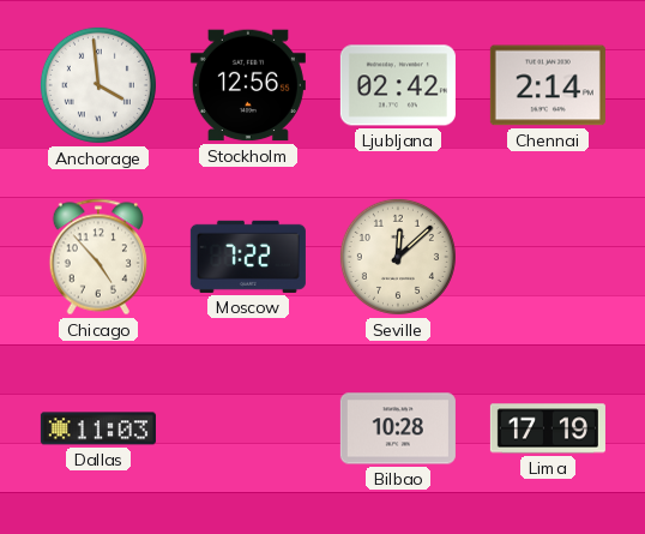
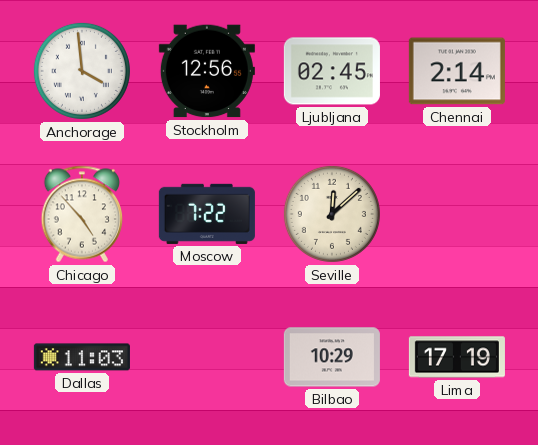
Ljubljana: 02:42 -> 02:45
Bilbao: 10:28 -> 10:29
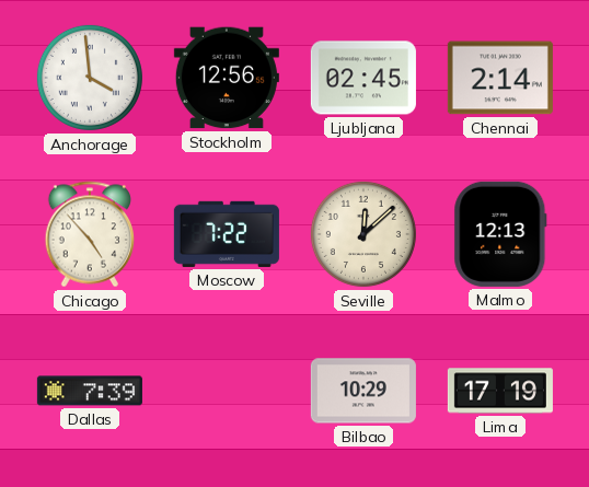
Malmo: none -> 12:13
Dallas: 11:03 -> 7:39
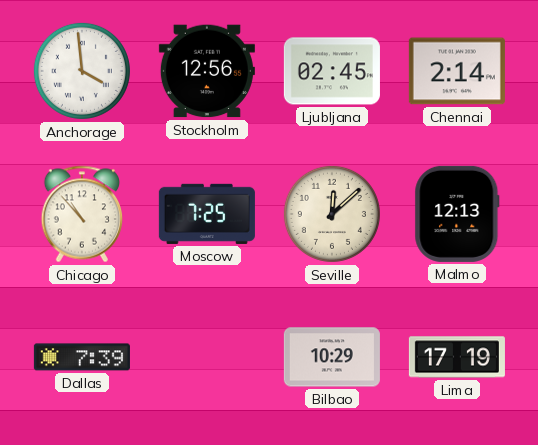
Chicago: 4:53 -> 10:53
Moscow: 7:22 -> 7:25
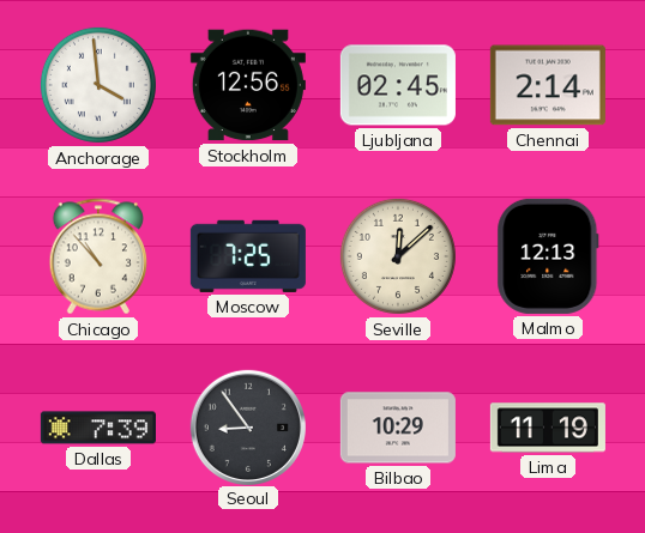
Seoul: none -> 8:54
Lima: 17:19 -> 11:19
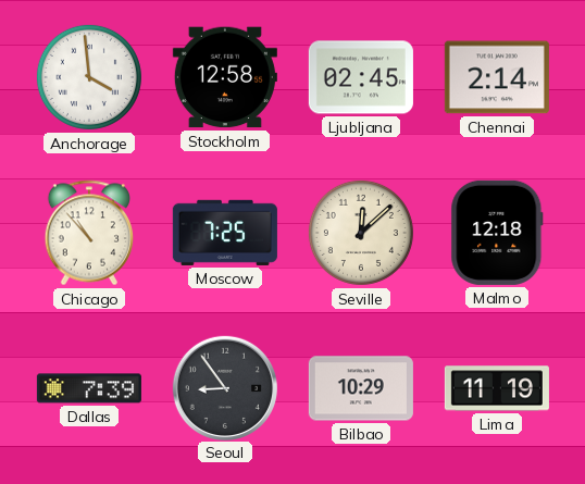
Stockholm: 12:56 -> 12:58
Malmo: 12:13 -> 12:18
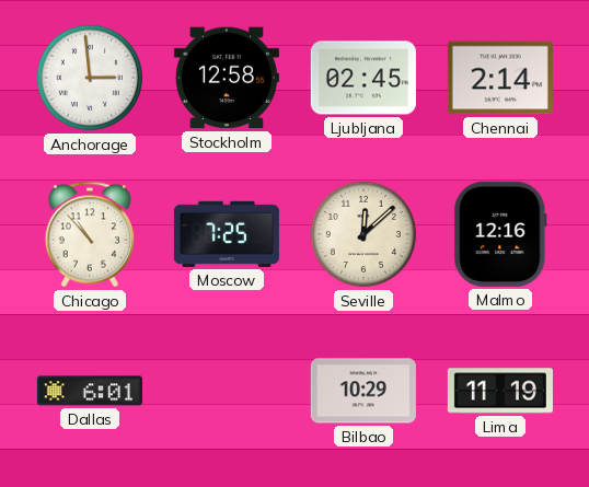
Anchorage: 3:59 -> 2:59
Malmo: 12:18 -> 12:16
Dallas: 7:39 -> 6:01
Seoul: 8:54 -> none
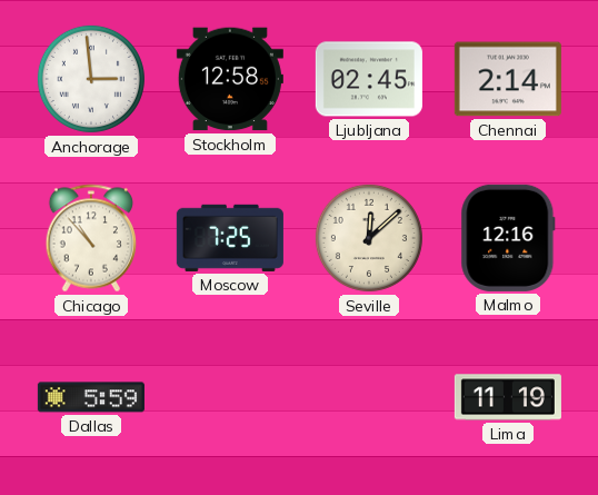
Dallas: 6:01 -> 5:59
Bilbao: 10:29 -> none
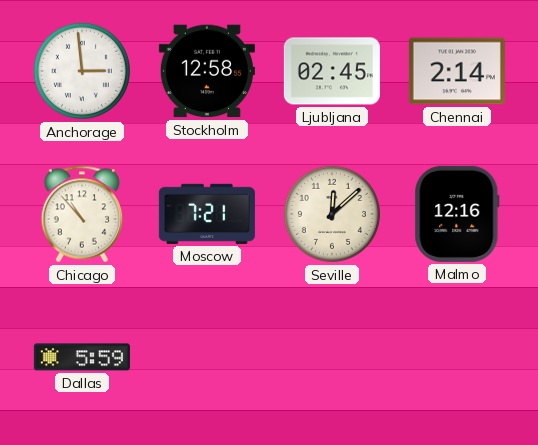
Moscow: 7:25 -> 7:21
Lima: 11:19 -> none
